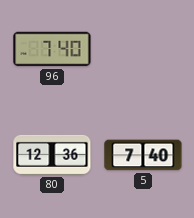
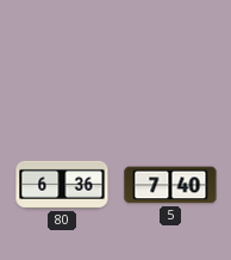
96: 7:40 -> none
80: 12:36 -> 6:36
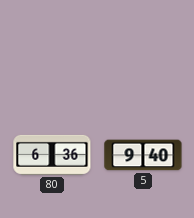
5: 7:40 -> 9:40
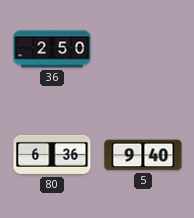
36: none -> 2:50
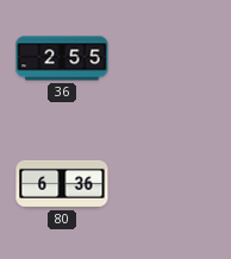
36: 2:50 -> 2:55
5: 9:40 -> none
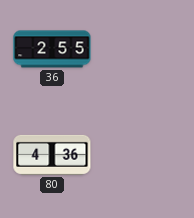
80: 6:36 -> 4:36
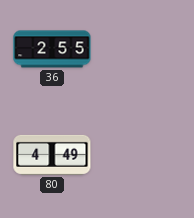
80: 4:36 -> 4:49
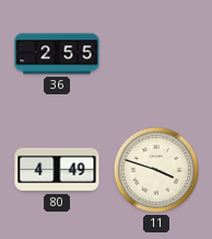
11: none -> 3:48
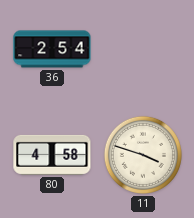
36: 2:55 -> 2:54
80: 4:49 -> 4:58
